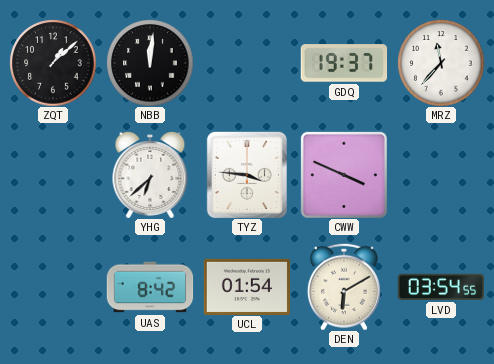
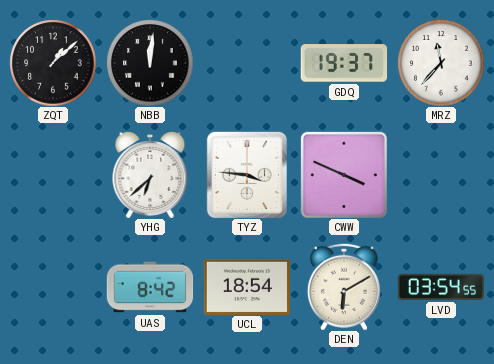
UCL: 01:54 -> 18:54
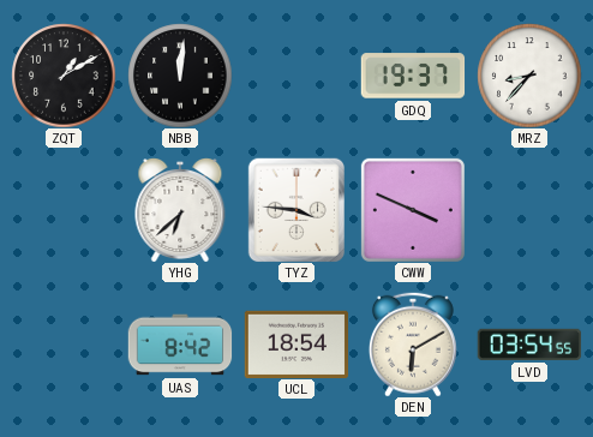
ZQT: 1:08 -> 1:10
MRZ: 11:37 -> 8:37
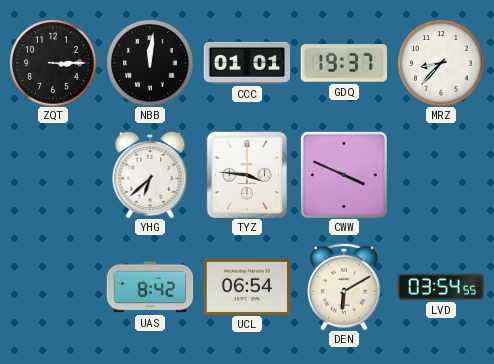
ZQT: 1:10 -> 3:15
CCC: none -> 01:01
UCL: 18:54 -> 06:54
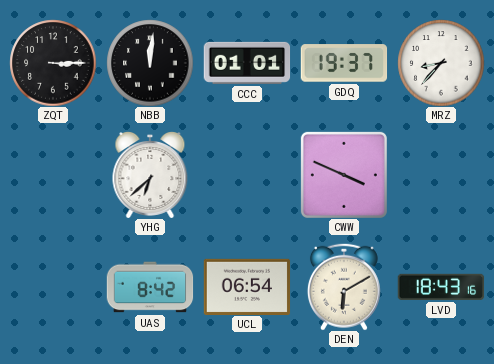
TYZ: 3:46 -> none
LVD: 03:54 -> 18:43
